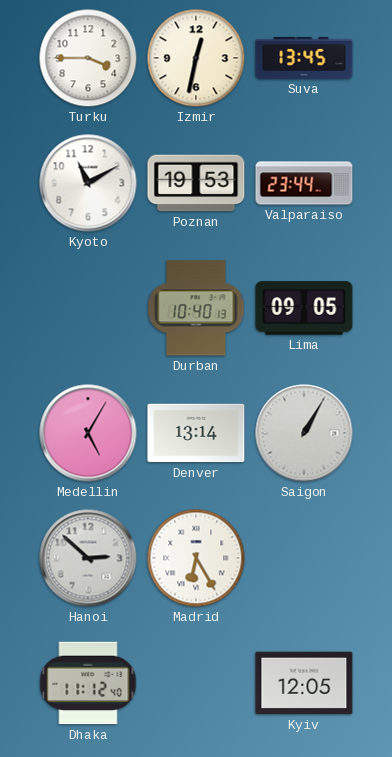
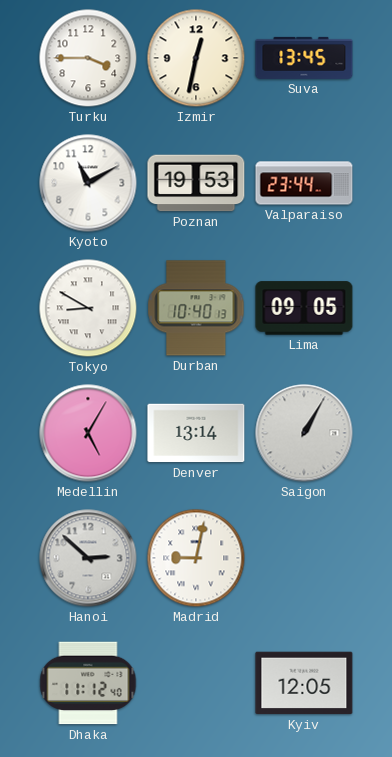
Tokyo: none -> 8:50
Madrid: 6:25 -> 9:02
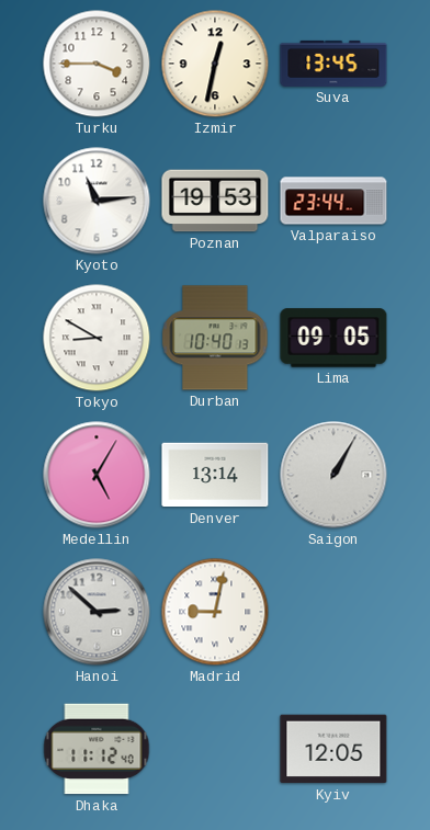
Kyoto: 11:10 -> 11:14
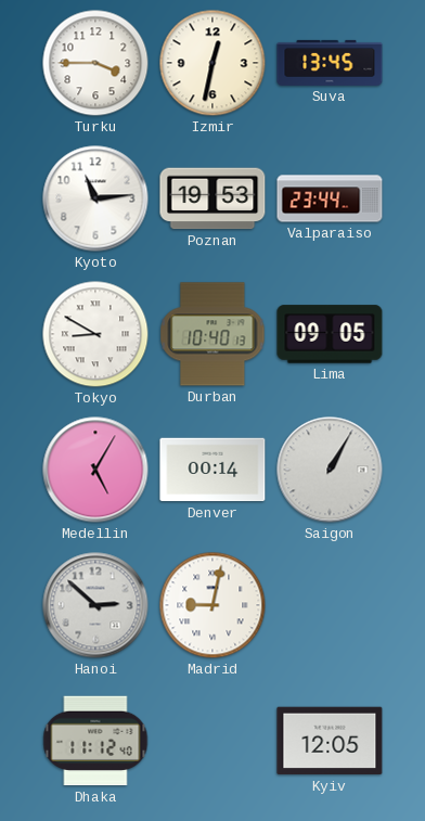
Denver: 13:14 -> 00:14
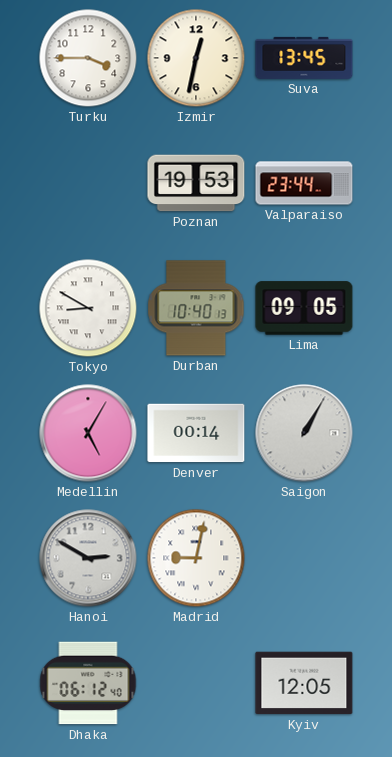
Kyoto: 11:14 -> none
Hanoi: 2:52 -> 2:50
Dhaka: 11:12 -> 06:12
